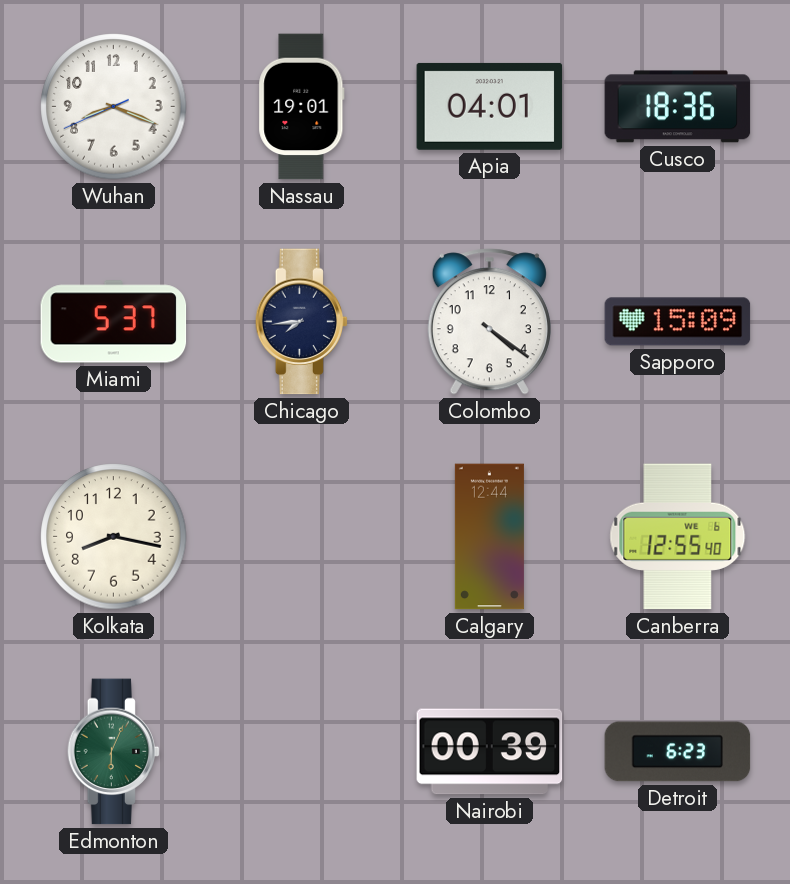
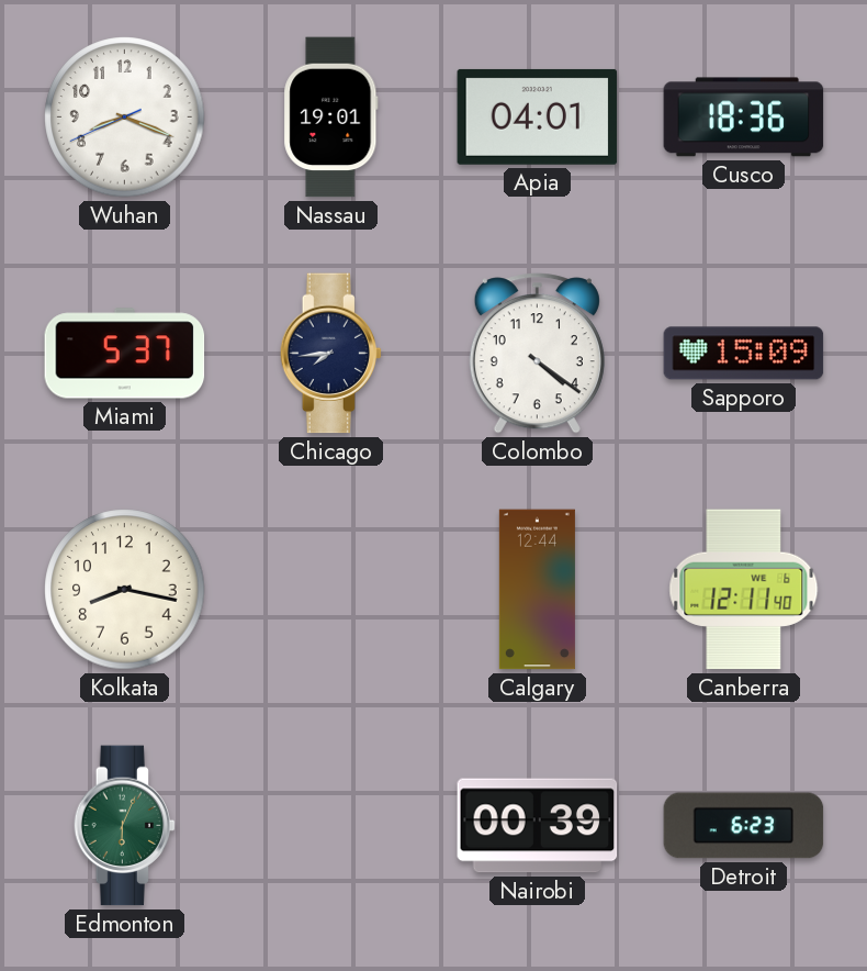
Canberra: 12:55 -> 12:11
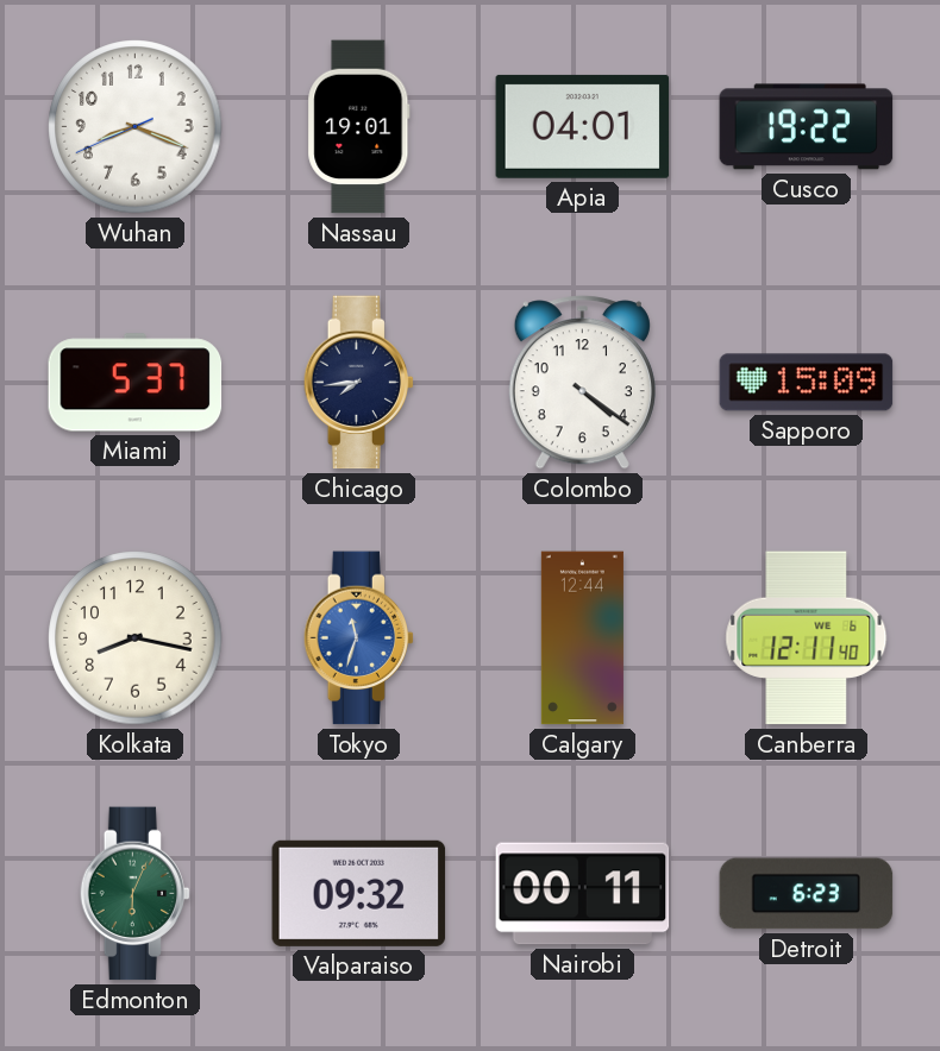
Cusco: 18:36 -> 19:22
Tokyo: none -> 11:33
Valparaiso: none -> 09:32
Nairobi: 00:39 -> 00:11
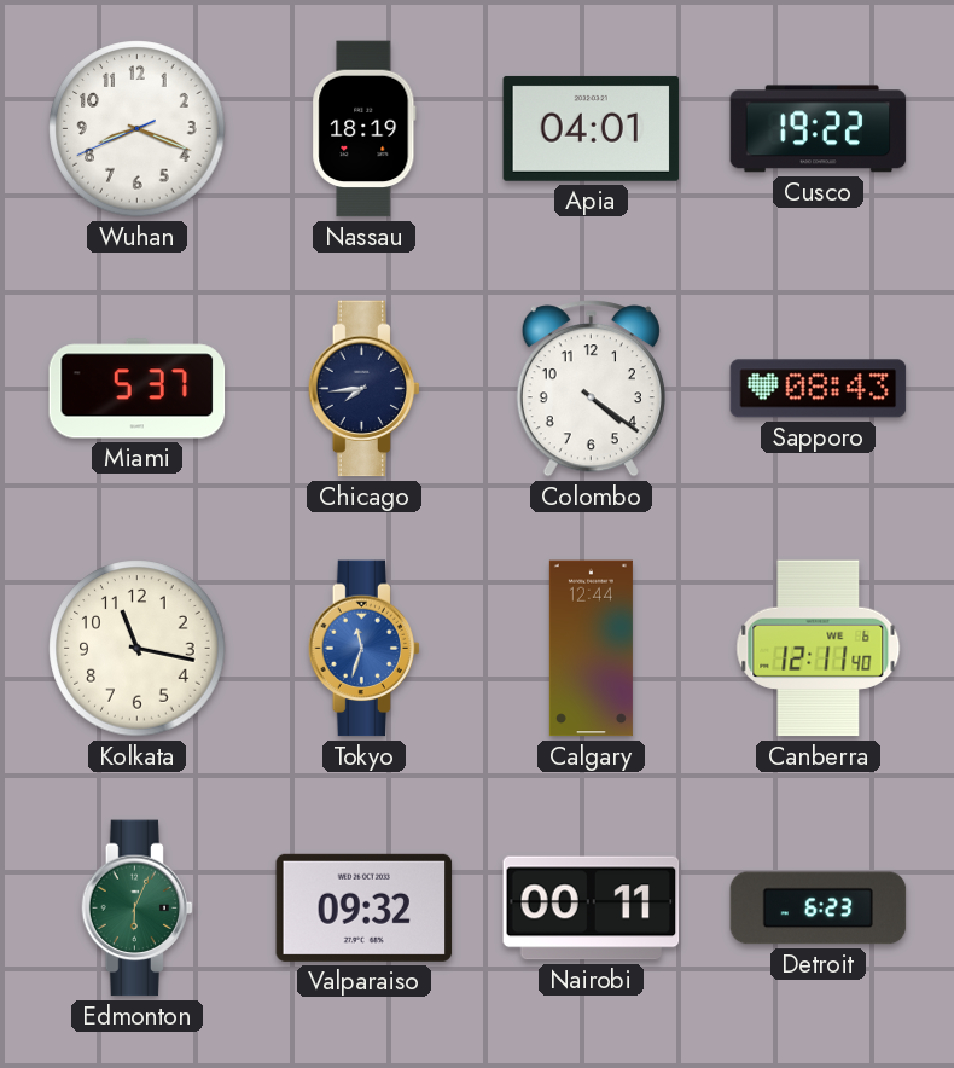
Nassau: 19:01 -> 18:19
Sapporo: 15:09 -> 08:43
Kolkata: 8:17 -> 11:17
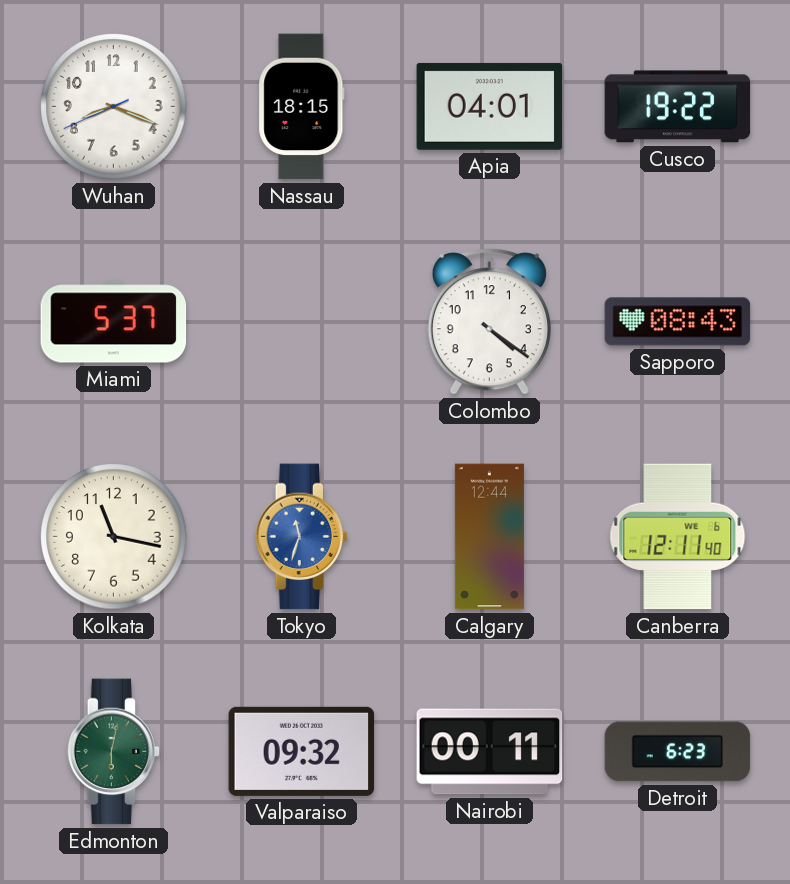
Nassau: 18:19 -> 18:15
Chicago: 7:44 -> none
Edmonton: 6:04 -> 6:02
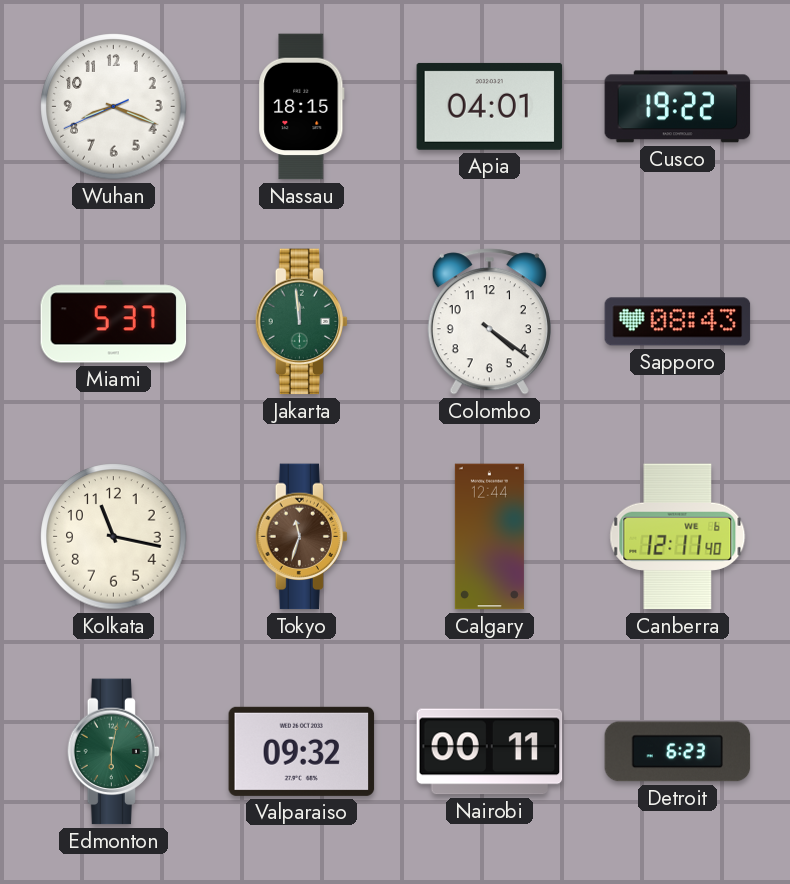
Jakarta: none -> 11:59
Tokyo dial: blue -> brown
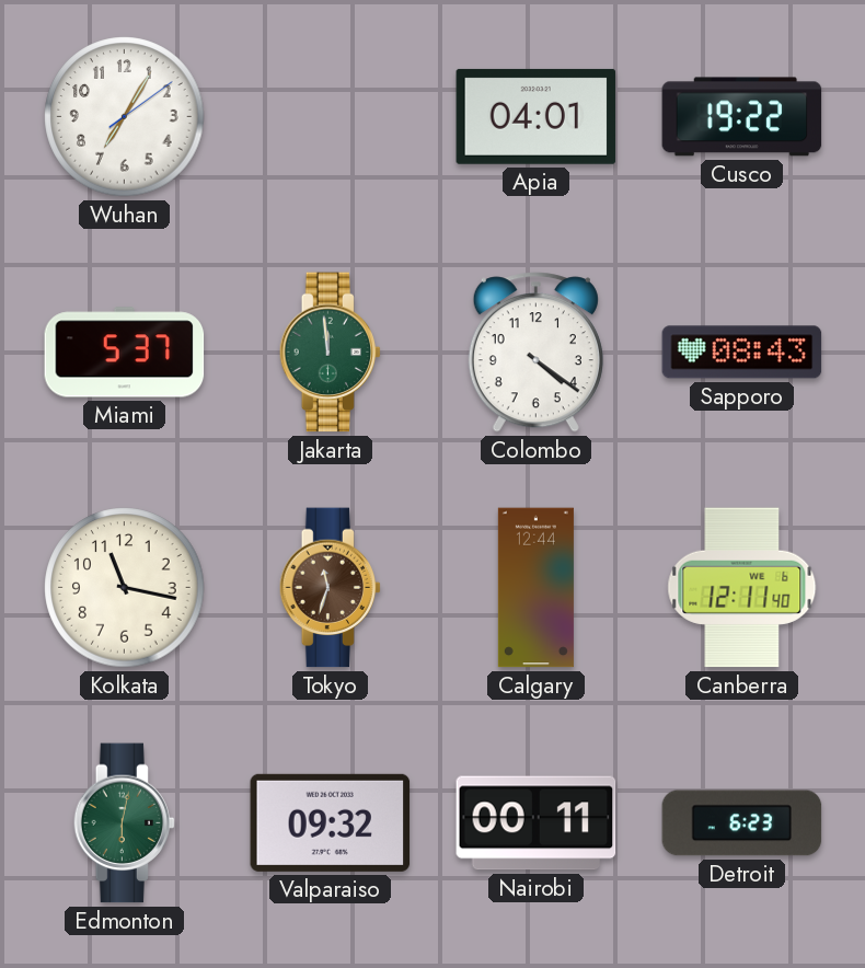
Wuhan: 8:18 -> 7:05
Nassau: 18:15 -> none
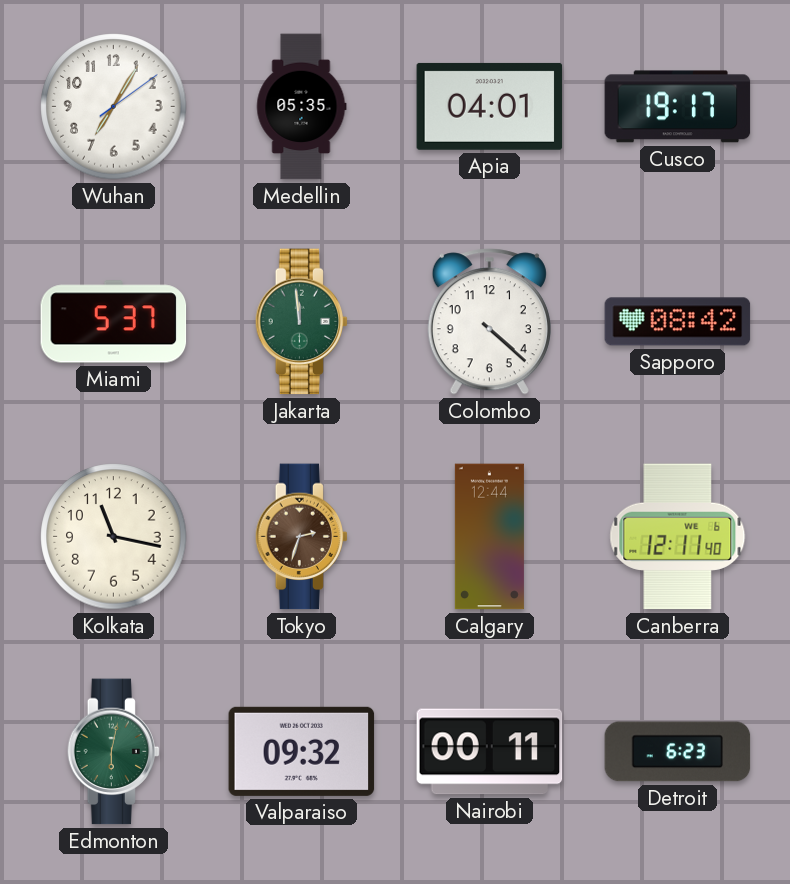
Medellin: none -> 05:35
Cusco: 19:22 -> 19:17
Colombo: 4:21 -> 4:22
Sapporo: 08:43 -> 08:42
Tokyo: 11:33 -> 2:33
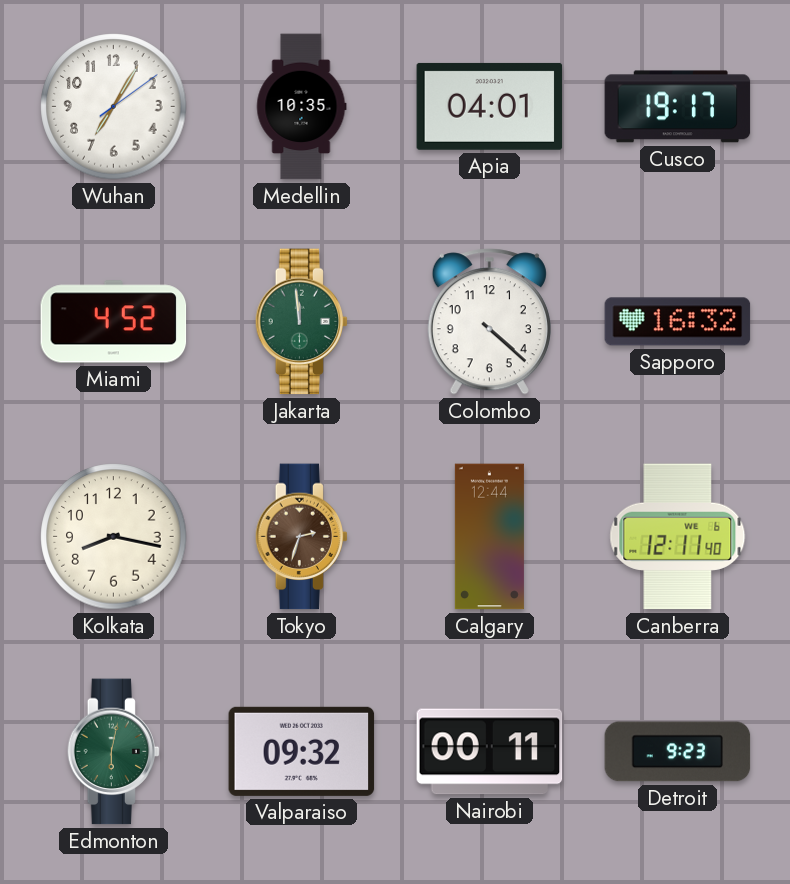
Medellin: 05:35 -> 10:35
Miami: 5:37 -> 4:52
Sapporo: 08:42 -> 16:32
Kolkata: 11:17 -> 8:17
Detroit: 6:23 -> 9:23
